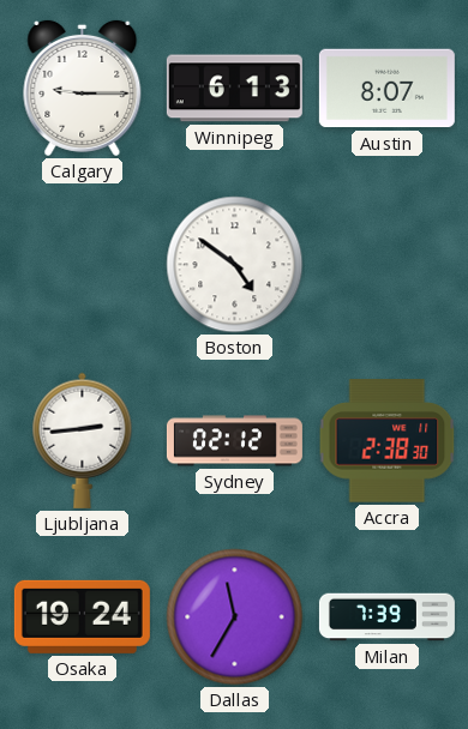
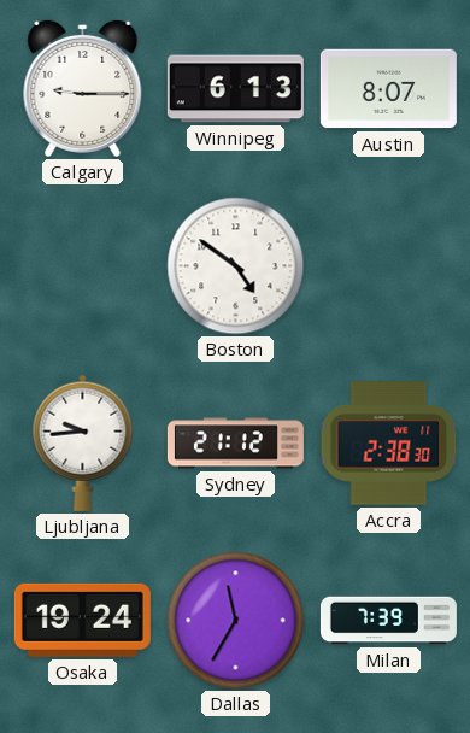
Ljubljana: 2:44 -> 9:44
Sydney: 02:12 -> 21:12
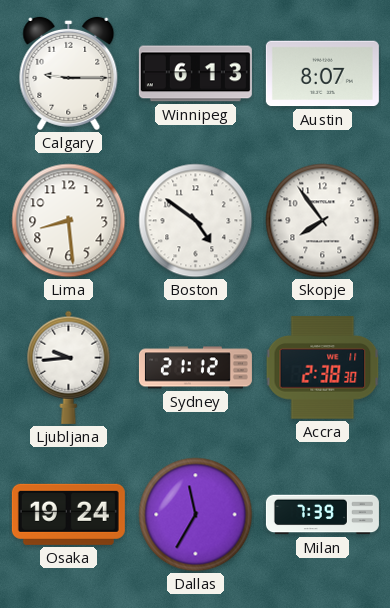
Lima: none -> 8:29
Skopje: none -> 7:54
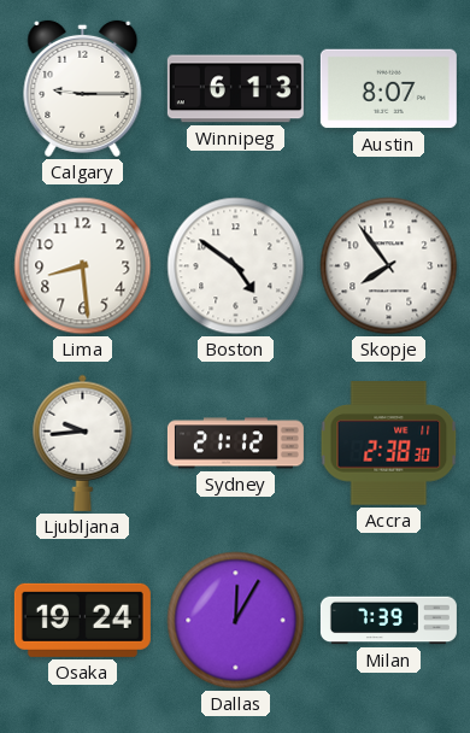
Dallas: 11:35 -> 12:05
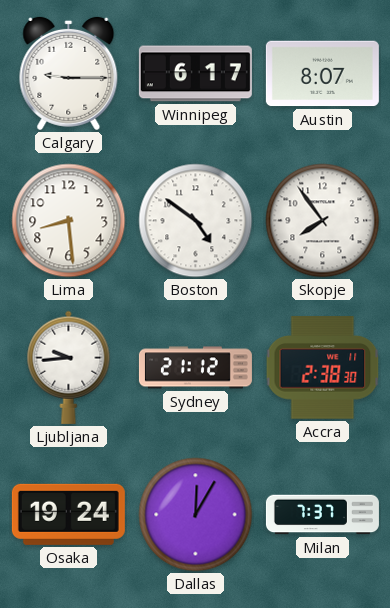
Winnipeg: 6:13 -> 6:17
Milan: 7:39 -> 7:37
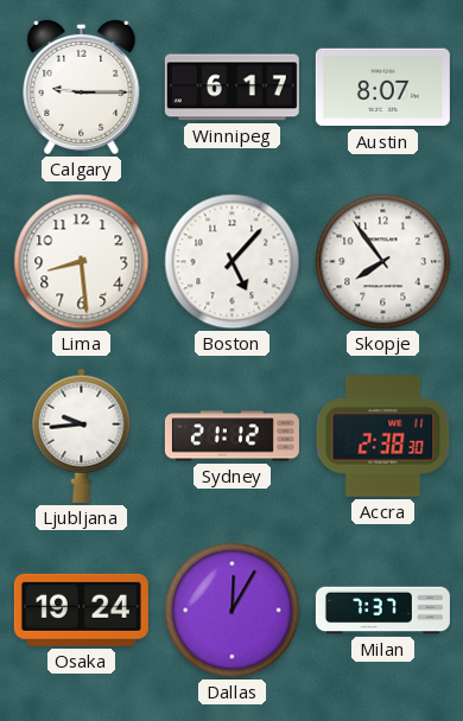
Boston: 4:51 -> 5:07
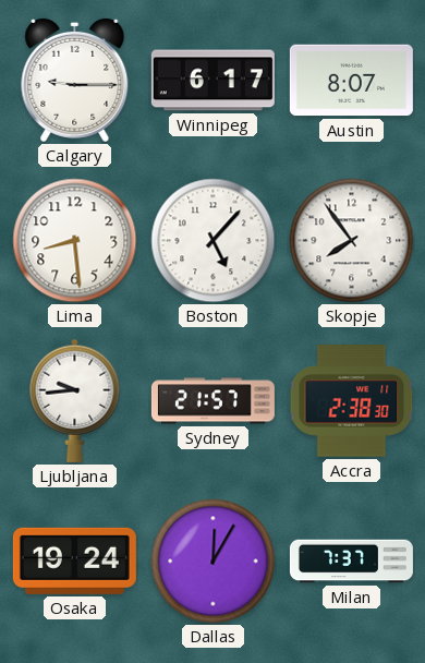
Sydney: 21:12 -> 21:57
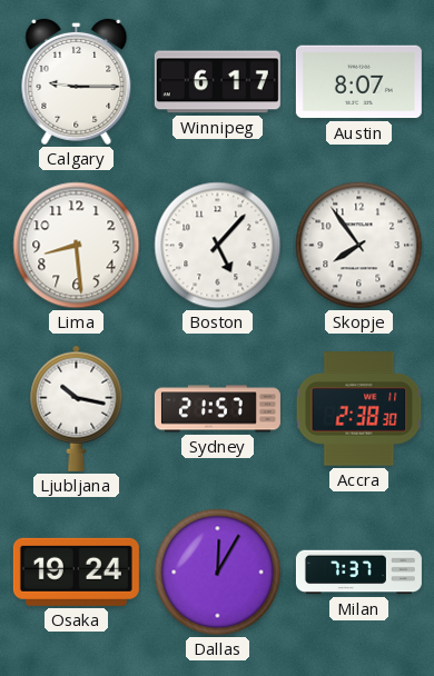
Ljubljana: 9:44 -> 10:17
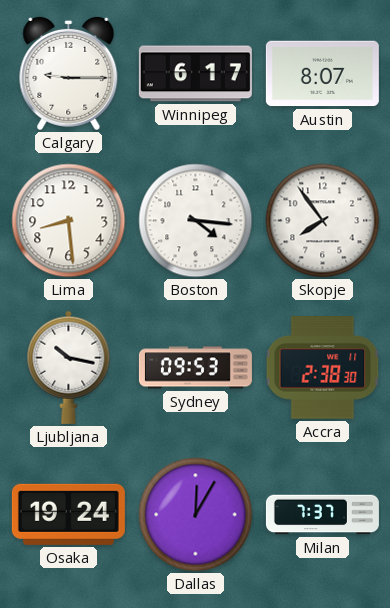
Boston: 5:07 -> 4:16
Sydney: 21:57 -> 09:53
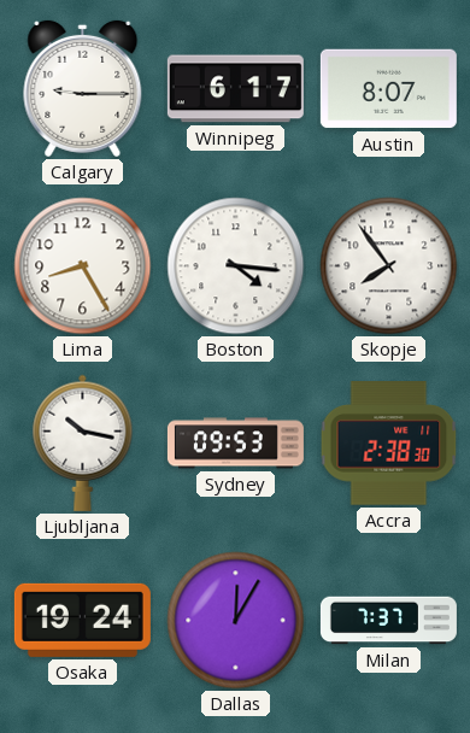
Lima: 8:29 -> 8:25
